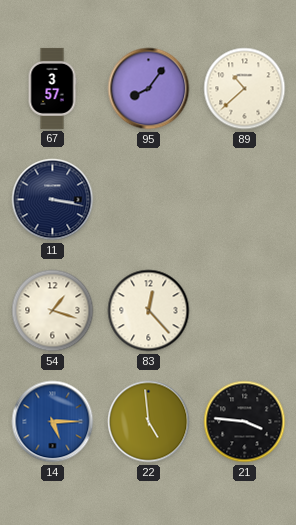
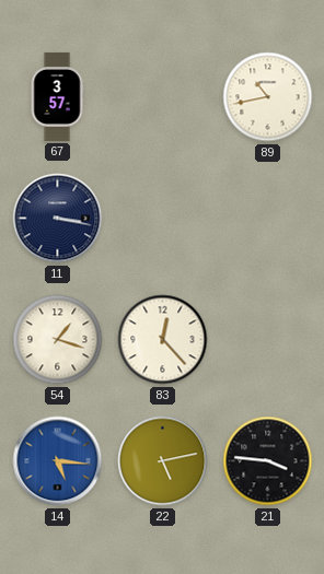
95: 8:06 -> none
89: 10:38 -> 10:43
14: 5:15 -> 5:16
22: 4:59 -> 5:13
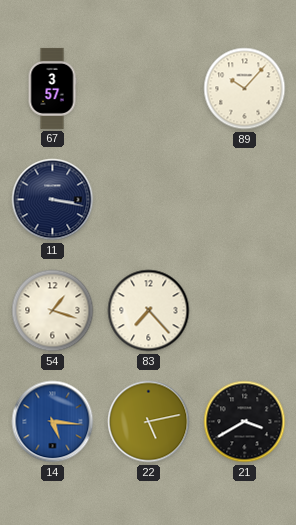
89: 10:43 -> 10:07
83: 12:23 -> 7:23
21: 3:46 -> 3:40
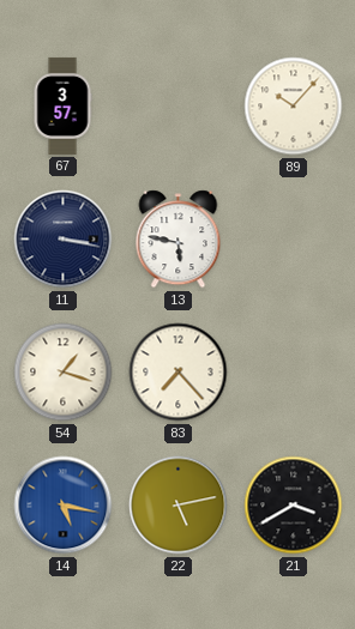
13: none -> 5:47
14: 5:16 -> 5:17
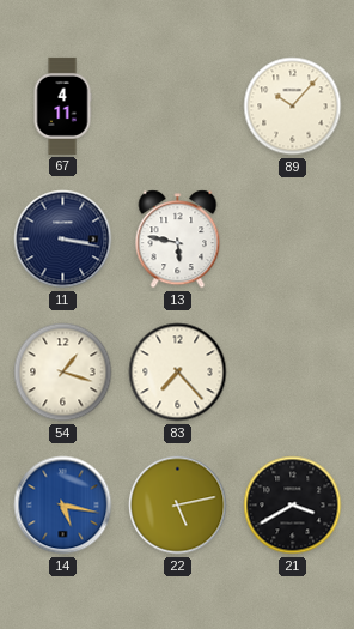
67: 3:57 -> 4:11
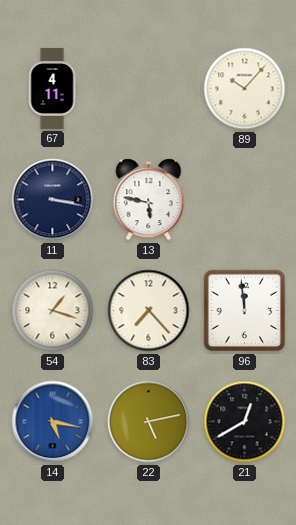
96: none -> 11:59
21: 3:40 -> 12:40
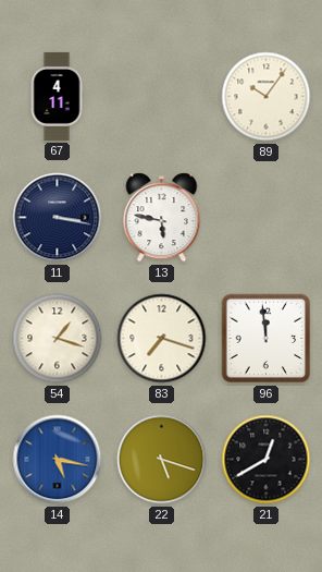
89: 10:07 -> 10:06
83: 7:23 -> 7:18
22: 5:13 -> 5:18
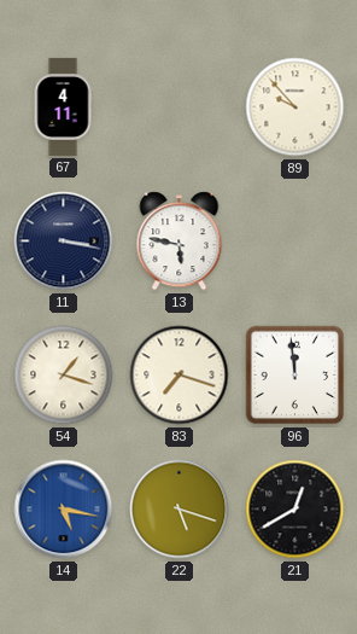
89: 10:06 -> 9:53
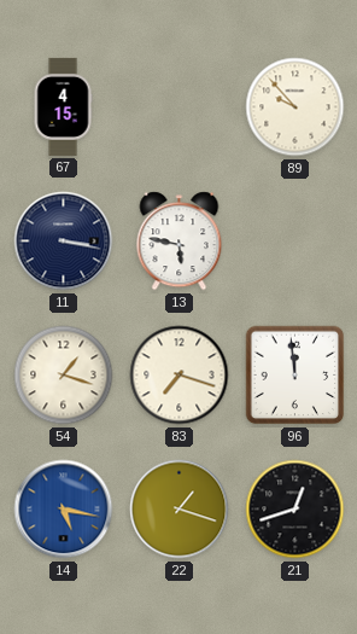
67: 4:11 -> 4:15
22: 5:18 -> 1:18
21: 12:40 -> 12:42
